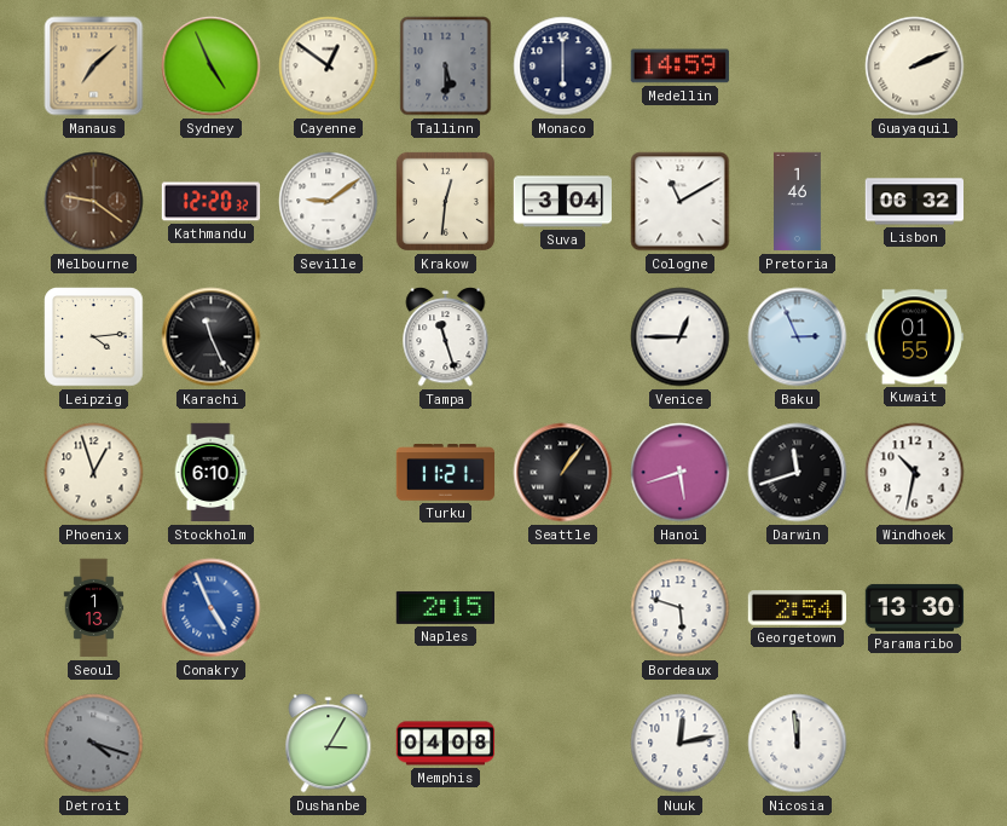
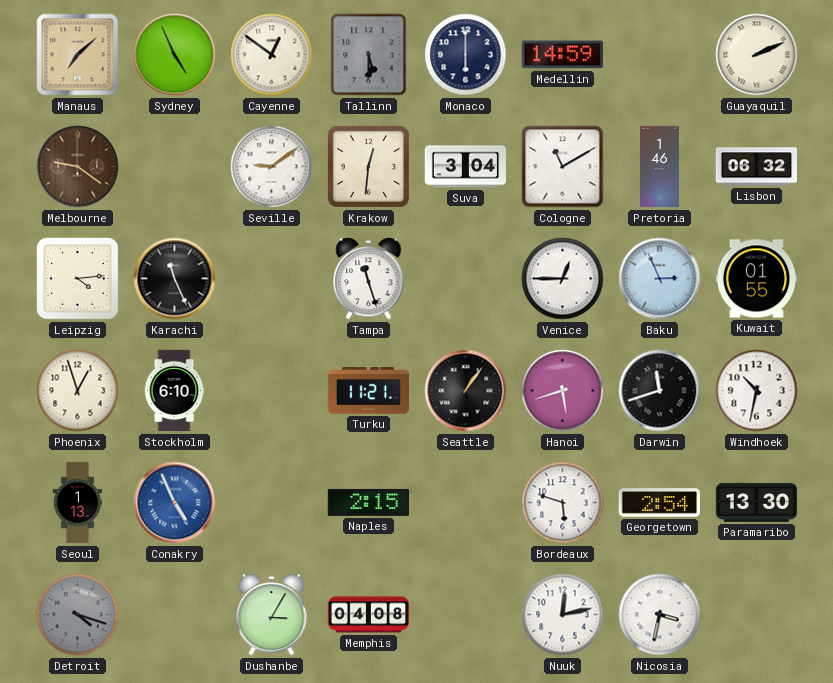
Kathmandu: 12:20 -> none
Nicosia: 11:59 -> 3:32
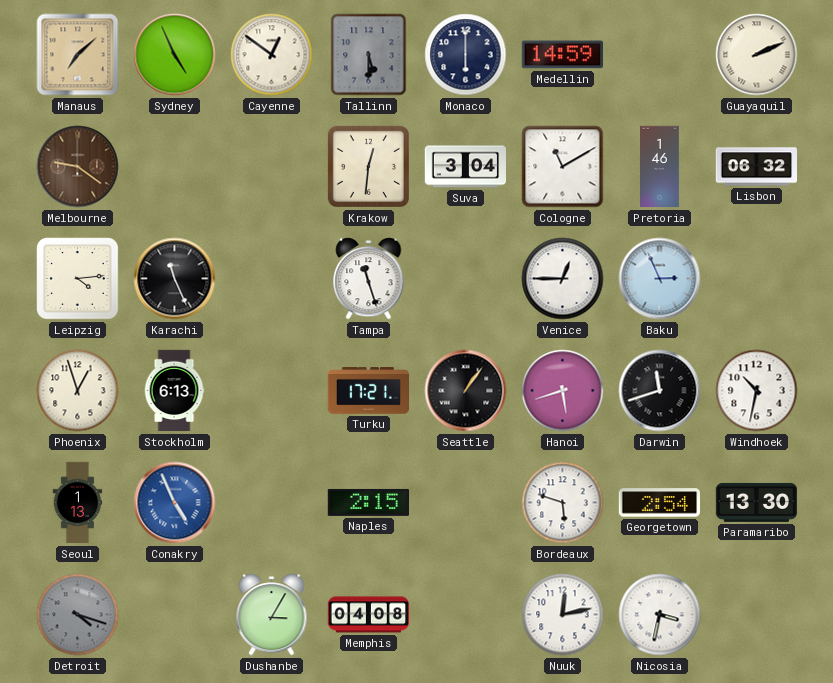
Seville: 9:09 -> none
Kuwait: 01:55 -> none
Stockholm: 6:10 -> 6:13
Turku: 11:21 -> 17:21
